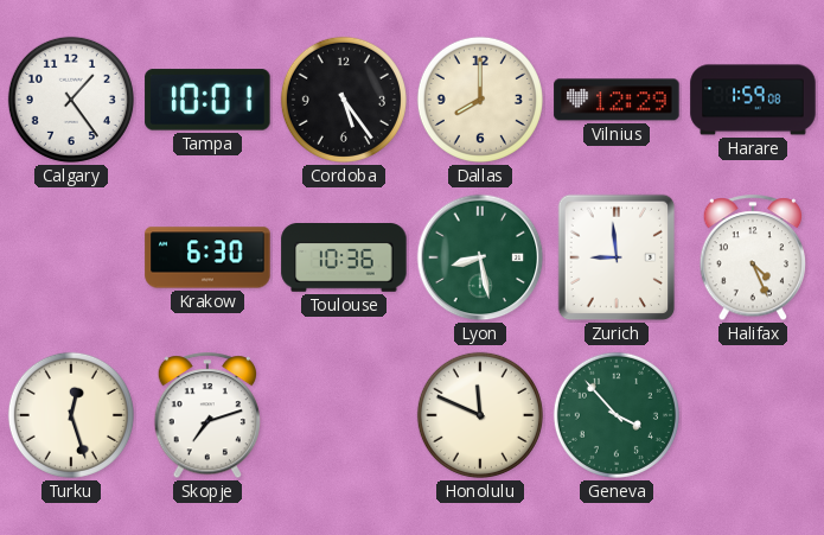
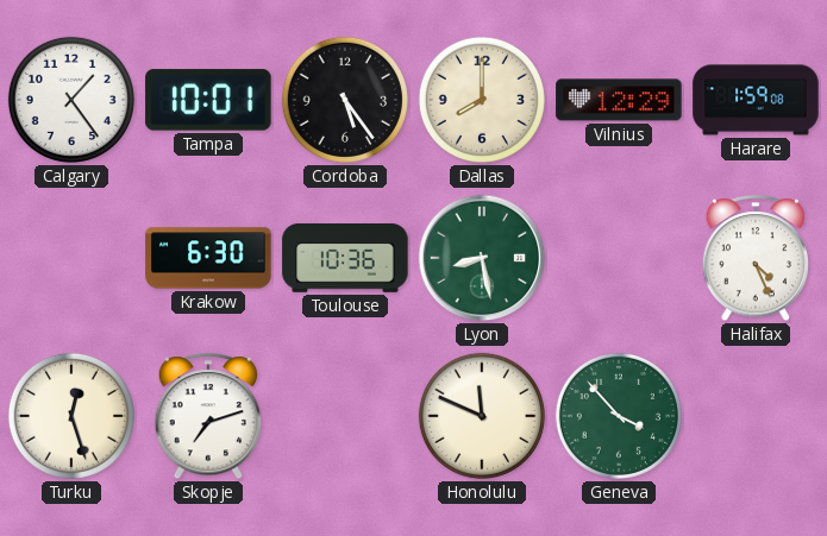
Zurich: 8:59 -> none
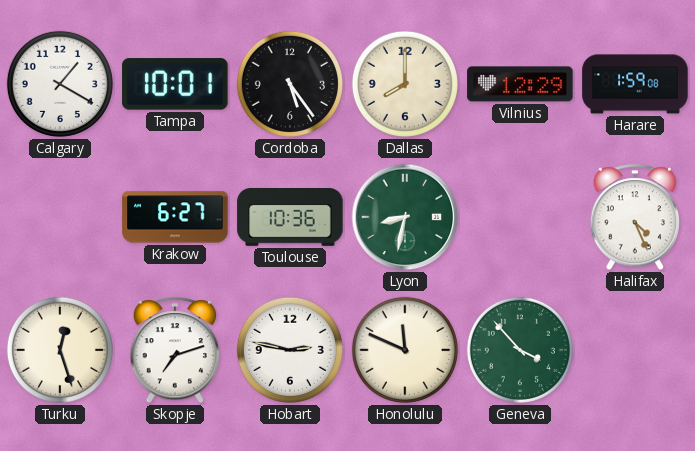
Calgary: 1:24 -> 1:20
Krakow: 6:30 -> 6:27
Lyon: 8:28 -> 8:32
Hobart: none -> 2:47
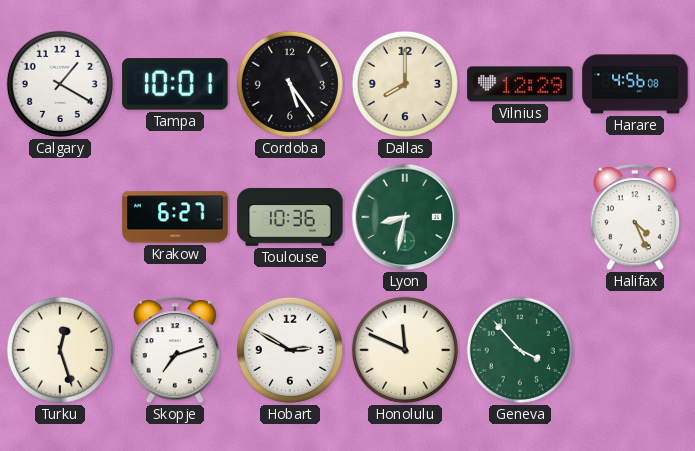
Harare: 1:59 -> 4:56
Hobart: 2:47 -> 2:50
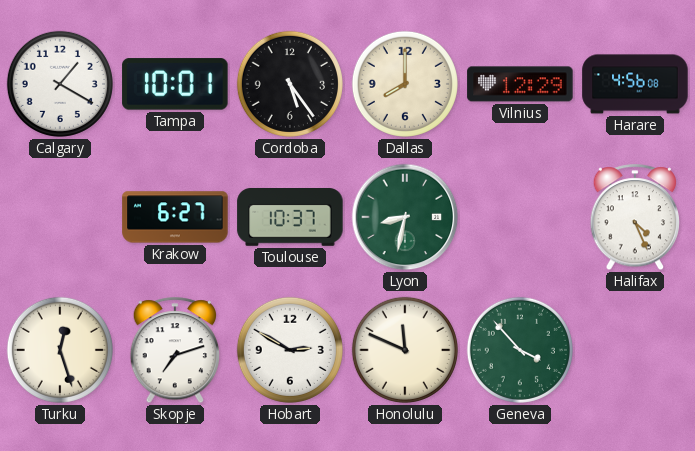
Toulouse: 10:36 -> 10:37
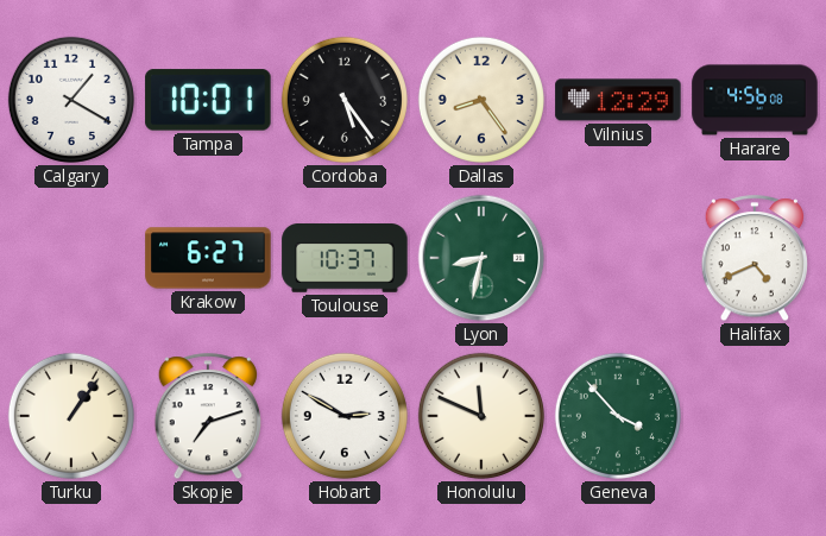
Dallas: 8:00 -> 8:24
Halifax: 4:26 -> 4:41
Turku: 12:27 -> 1:06
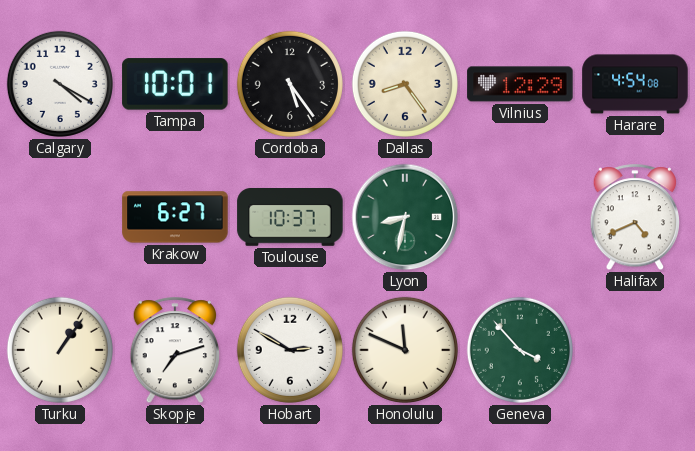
Calgary: 1:20 -> 4:20
Harare: 4:56 -> 4:54
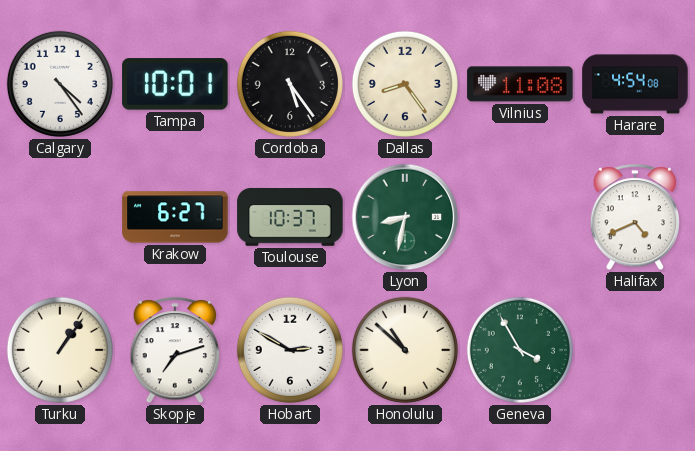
Calgary: 4:20 -> 4:24
Vilnius: 12:29 -> 11:08
Honolulu: 11:49 -> 10:52
Geneva: 3:53 -> 3:55
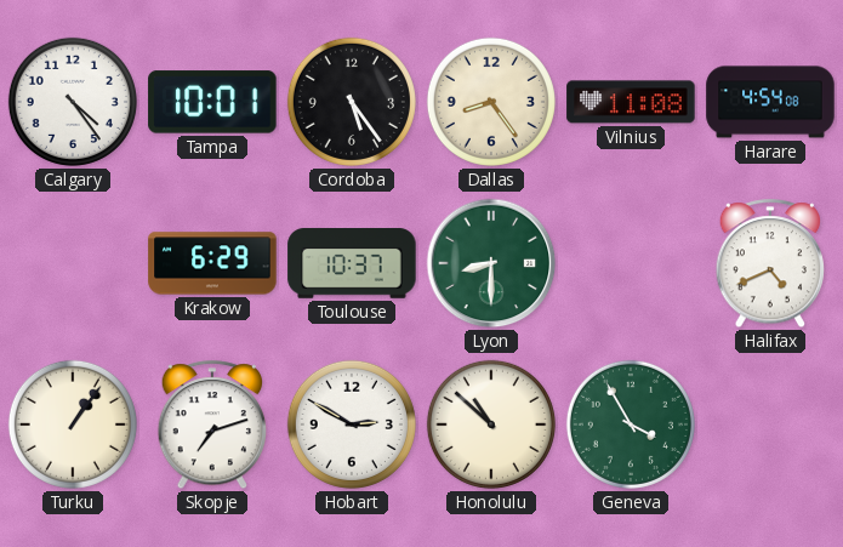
Krakow: 6:27 -> 6:29
Lyon: 8:32 -> 8:30
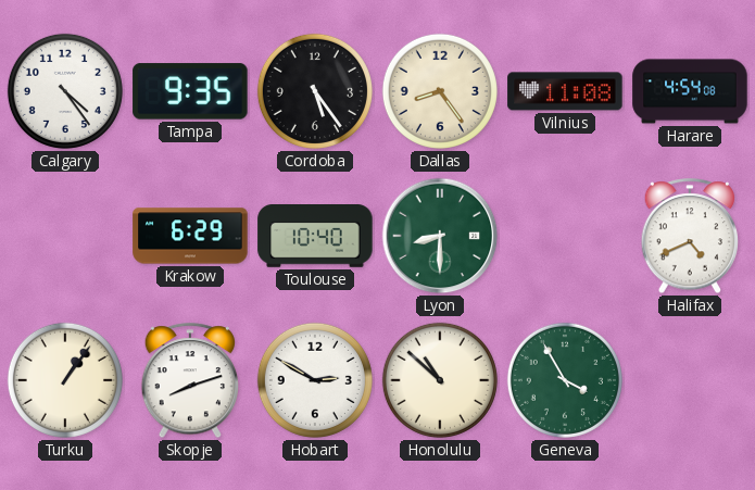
Tampa: 10:01 -> 9:35
Toulouse: 10:37 -> 10:40
Skopje: 7:12 -> 8:12
